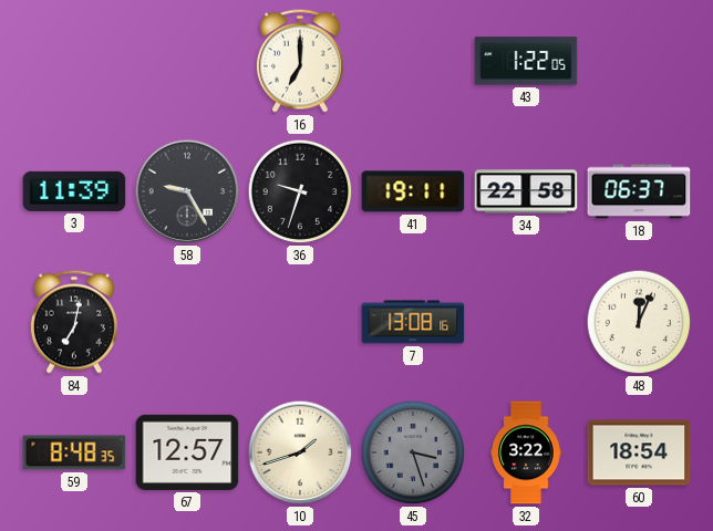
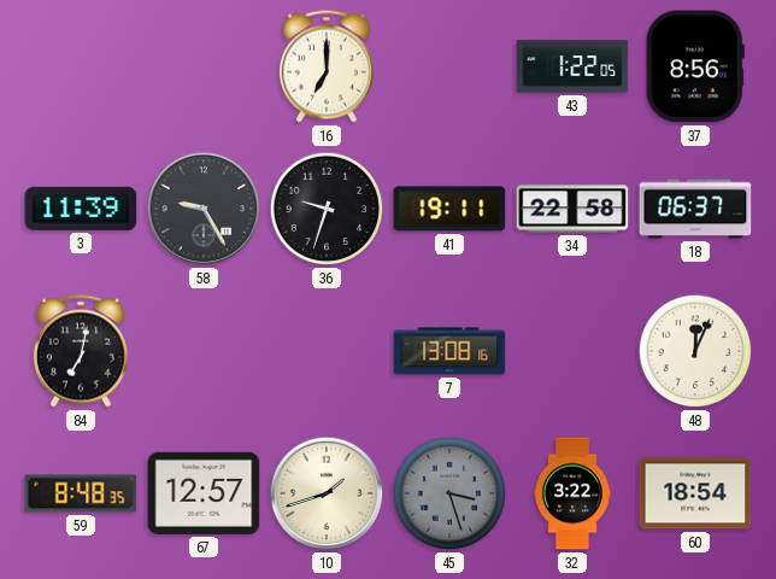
37: none -> 8:56
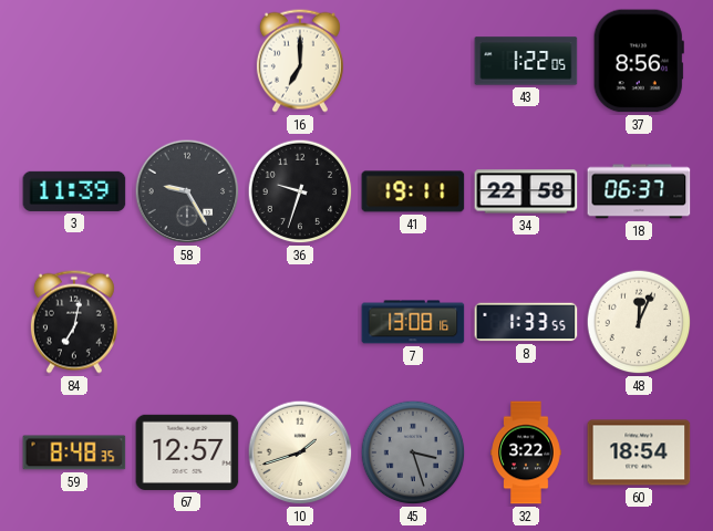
8: none -> 1:33
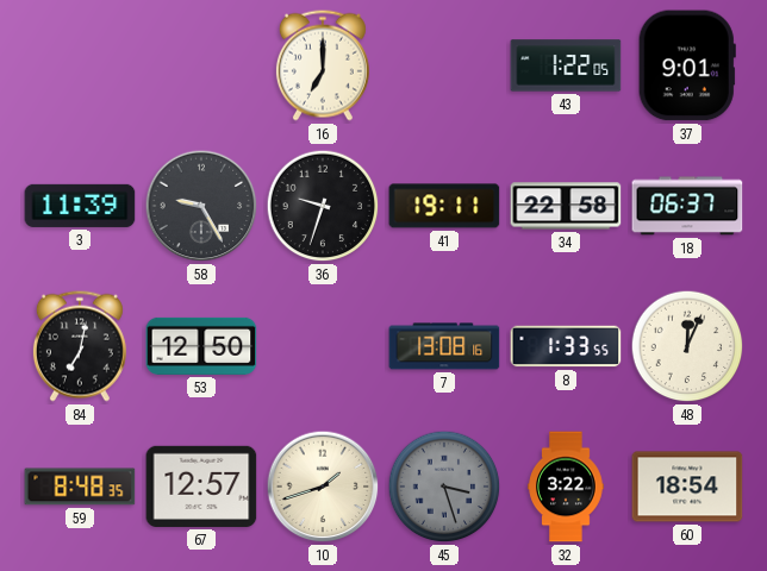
37: 8:56 -> 9:01
53: none -> 12:50
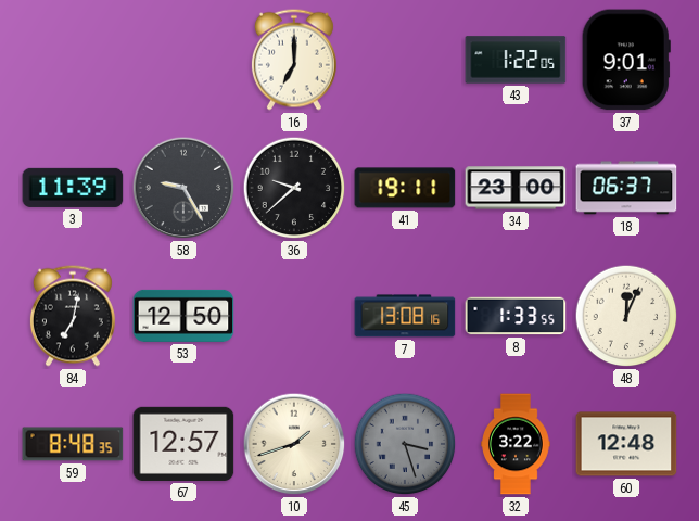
36: 9:33 -> 9:38
34: 22:58 -> 23:00
60: 18:54 -> 12:48
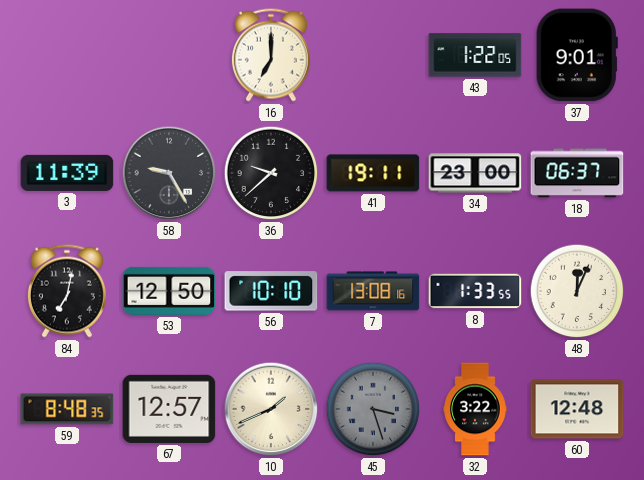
56: none -> 10:10
10: 1:42 -> 1:41
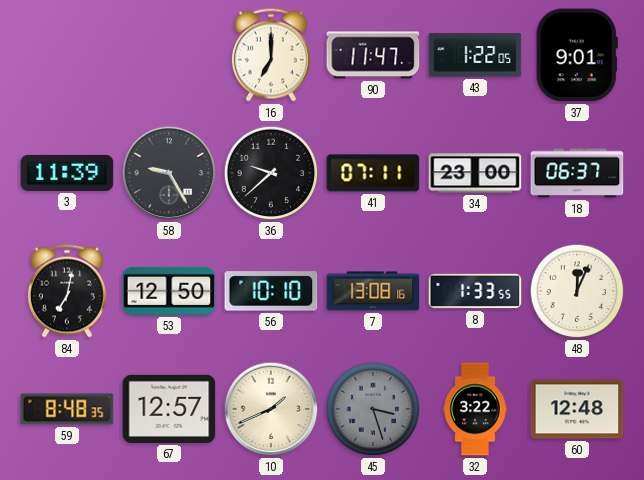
90: none -> 11:47
41: 19:11 -> 07:11
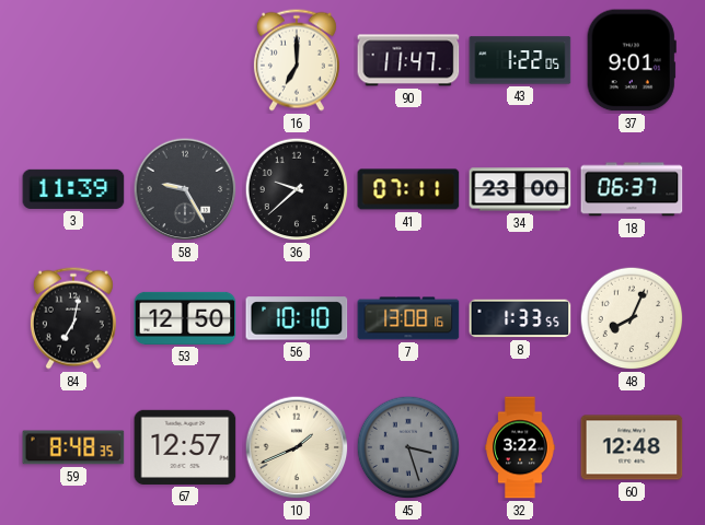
48: 12:04 -> 8:04
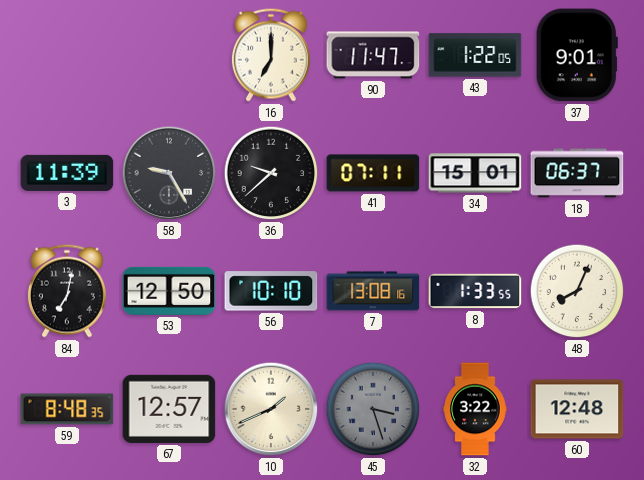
34: 23:00 -> 15:01
